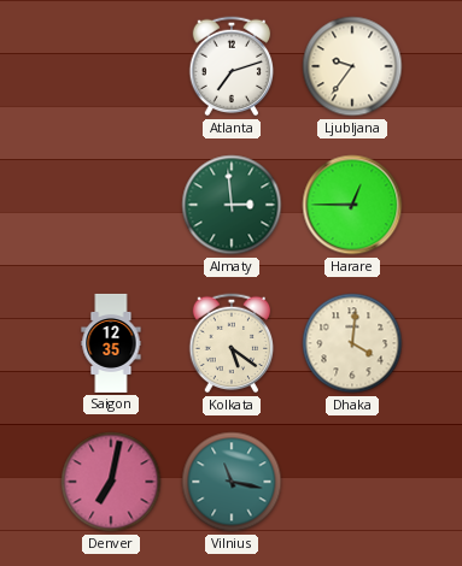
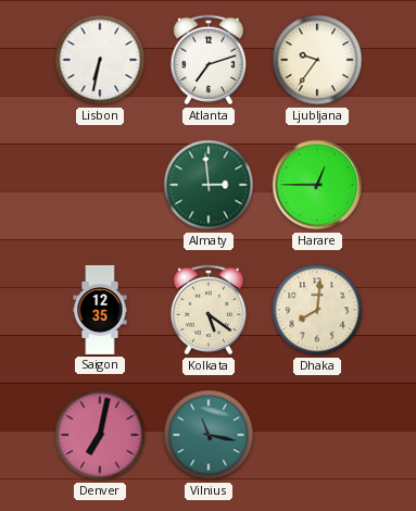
Lisbon: none -> 6:32
Dhaka: 4:01 -> 8:01
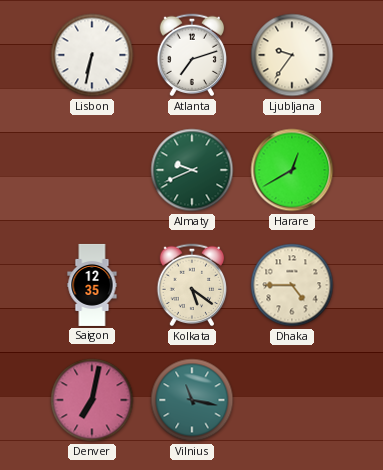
Almaty: 2:59 -> 9:41
Harare: 12:45 -> 12:40
Dhaka: 8:01 -> 4:45
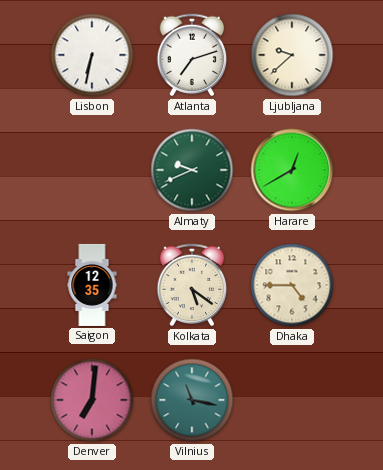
Ljubljana: 9:36 -> 9:38
Denver: 7:02 -> 7:01
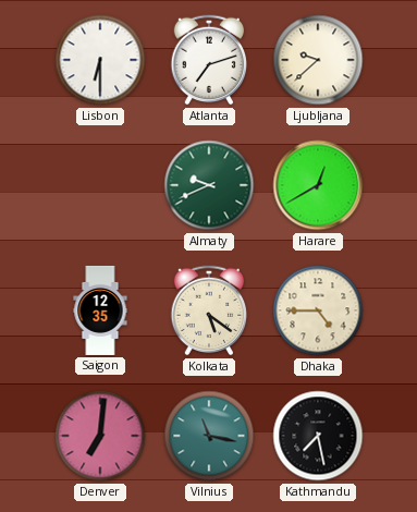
Lisbon: 6:32 -> 6:30
Kathmandu: none -> 7:28
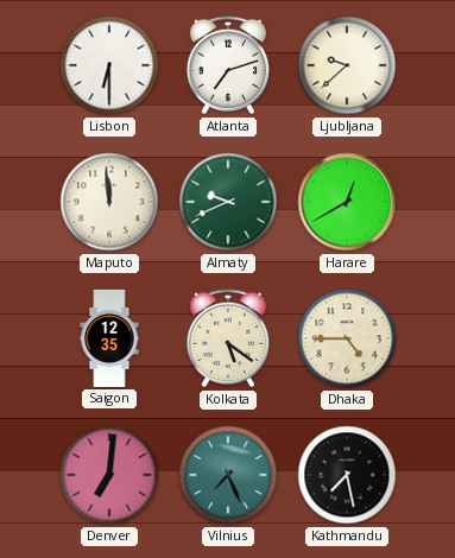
Maputo: none -> 11:59
Vilnius: 11:17 -> 7:26
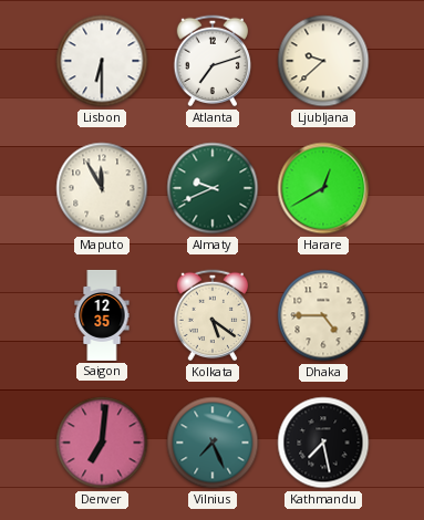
Maputo: 11:59 -> 11:55
